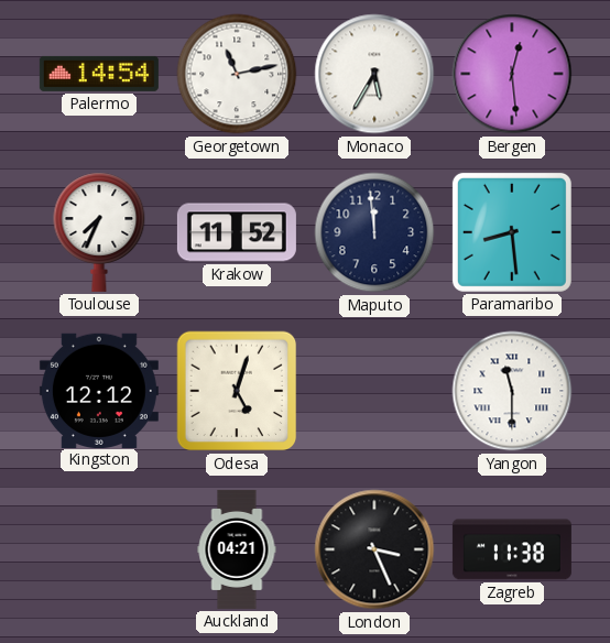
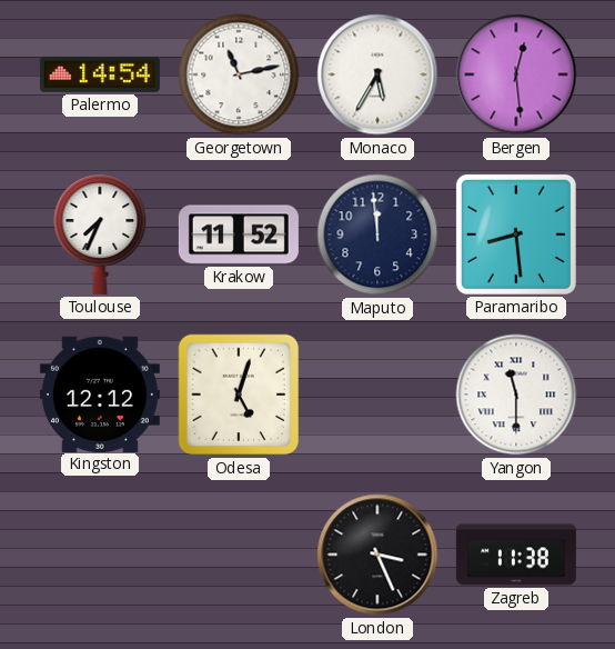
Auckland: 04:21 -> none
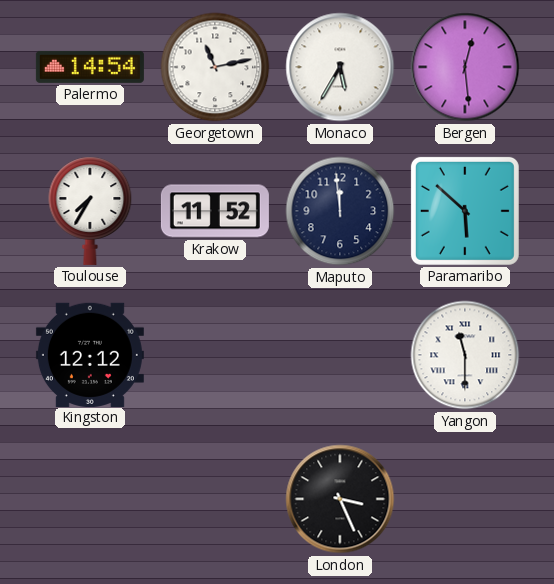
Toulouse: 7:34 -> 7:35
Paramaribo: 8:29 -> 5:52
Odesa: 5:03 -> none
Zagreb: 11:38 -> none
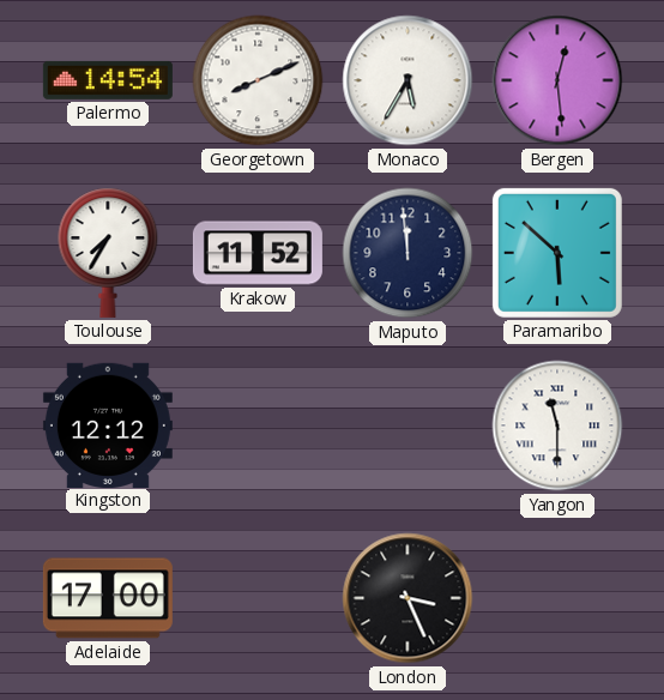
Georgetown: 11:13 -> 8:11
Adelaide: none -> 17:00
